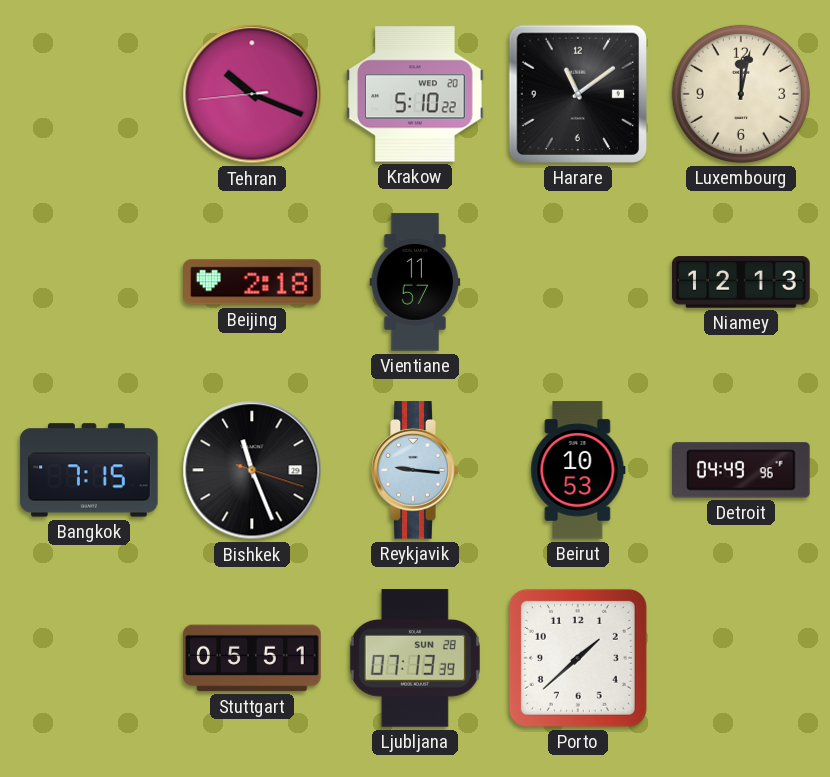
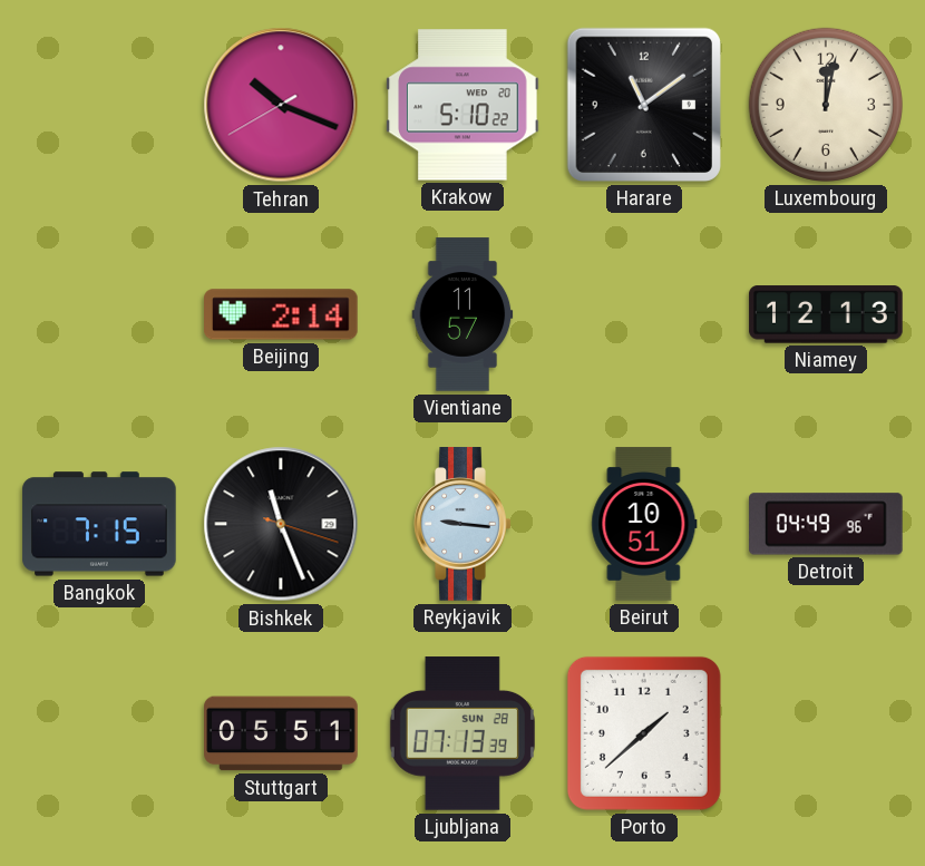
Tehran: 10:18:44 -> 10:18:40
Beijing: 2:18 -> 2:14
Beirut: 10:53 -> 10:51
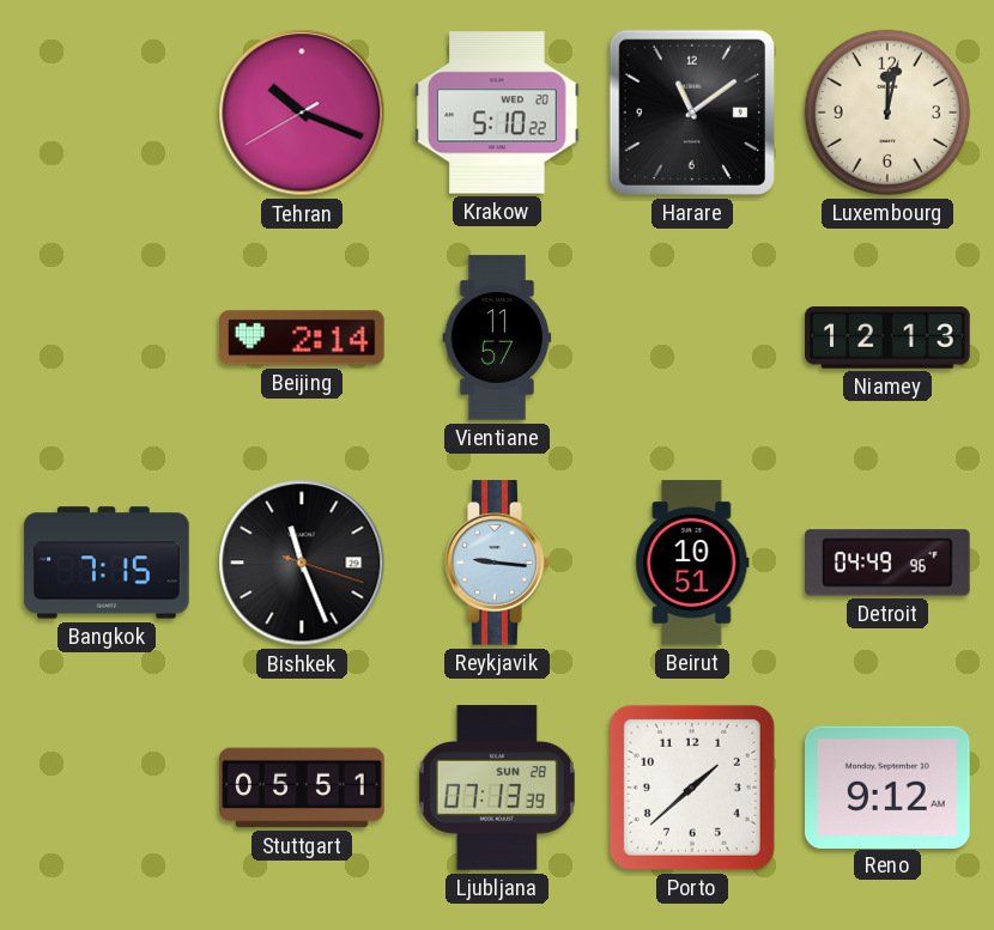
Reno: none -> 9:12
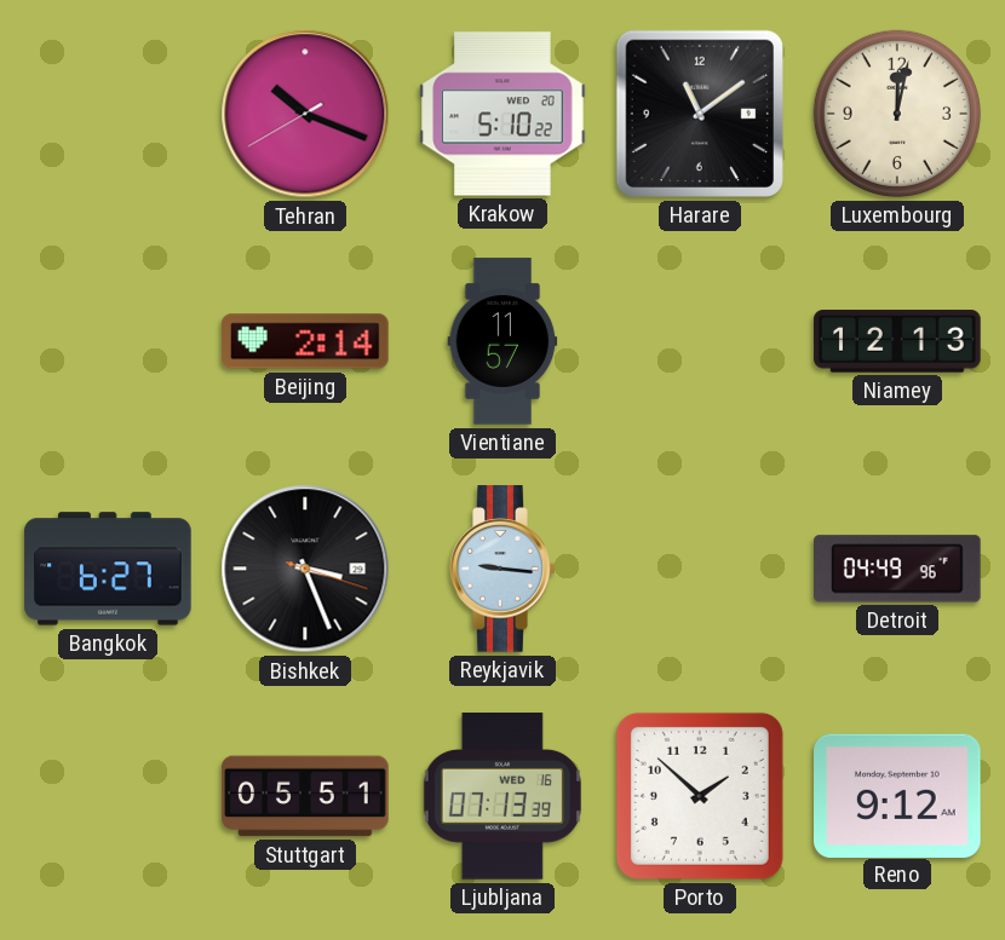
Bangkok: 7:15 -> 6:27
Bishkek: 11:26 -> 3:26
Beirut: 10:51 -> none
Ljubljana date: SUN 28 -> WED 16
Porto: 1:38 -> 1:52
